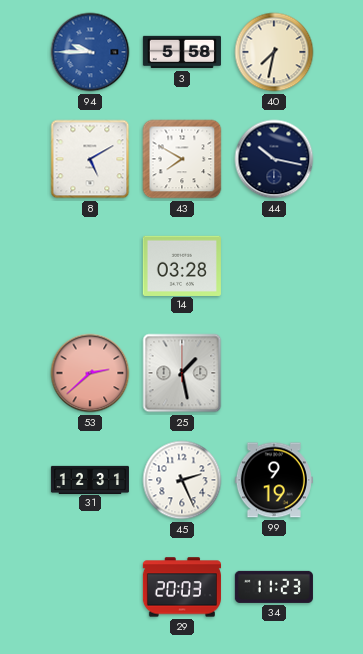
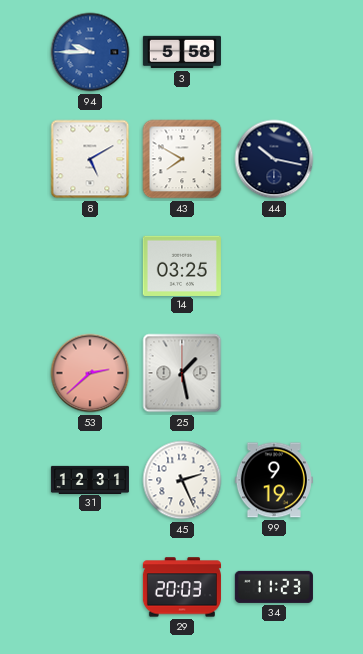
40: 7:32 -> none
14: 03:28 -> 03:25
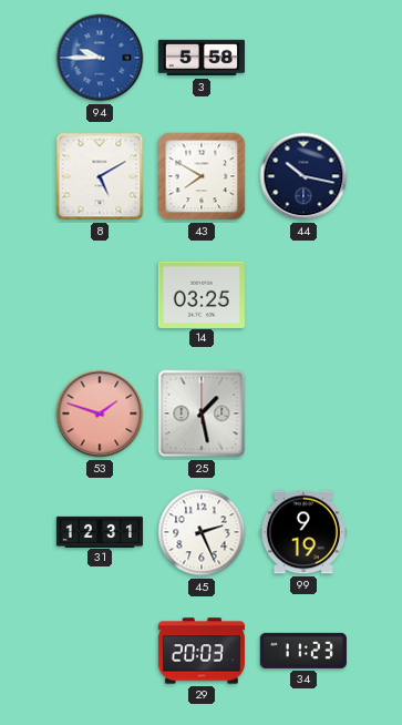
53: 2:38 -> 1:48
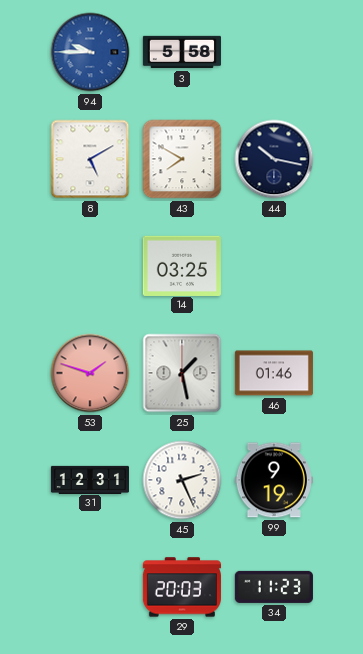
46: none -> 01:46
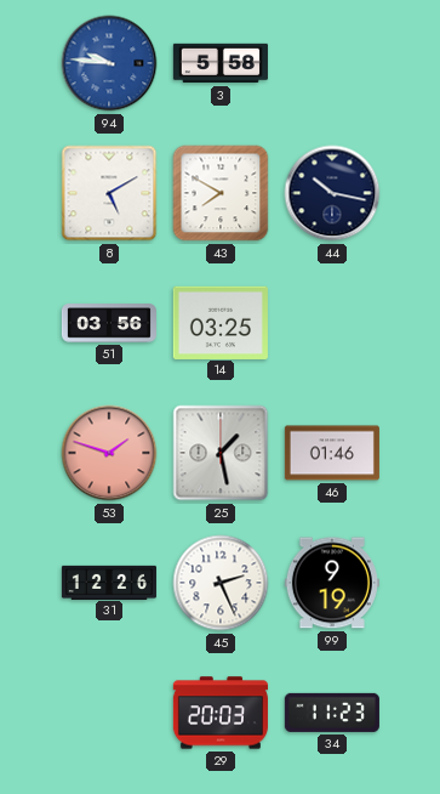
94: 9:45 -> 9:46
51: none -> 03:56
31: 12:31 -> 12:26
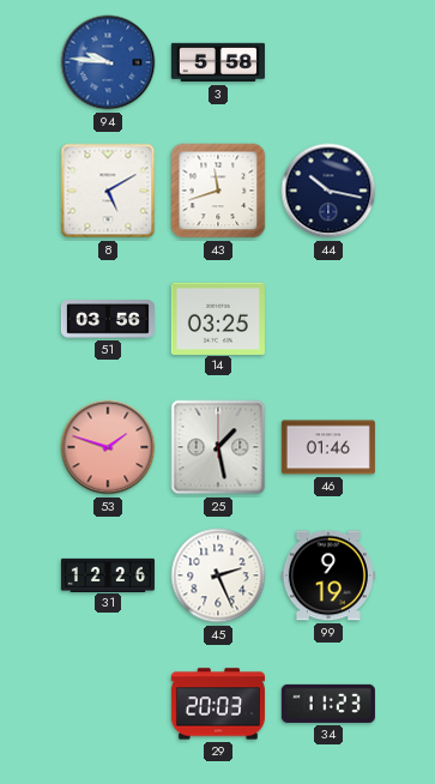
43: 7:50 -> 11:42
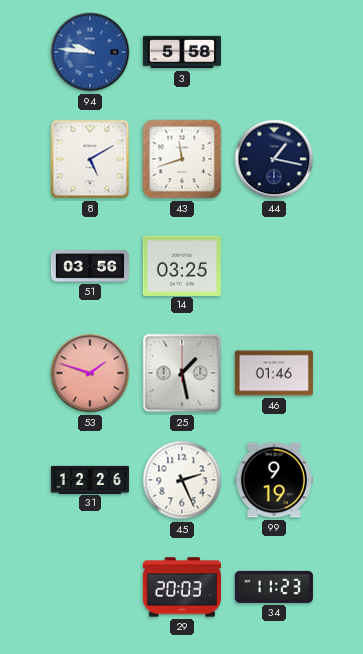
44: 10:17 -> 1:17
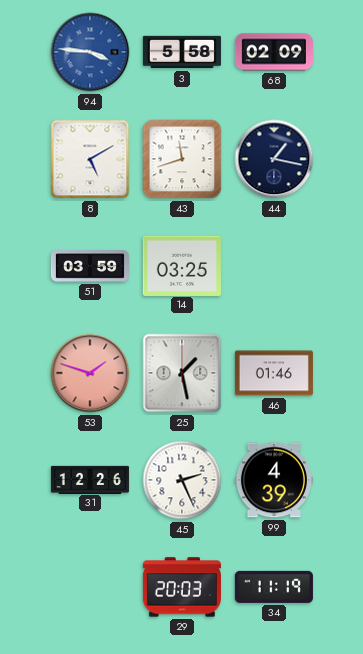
94: 9:46 -> 3:46
68: none -> 02:09
51: 03:56 -> 03:59
99: 9:19 -> 4:39
34: 11:23 -> 11:19
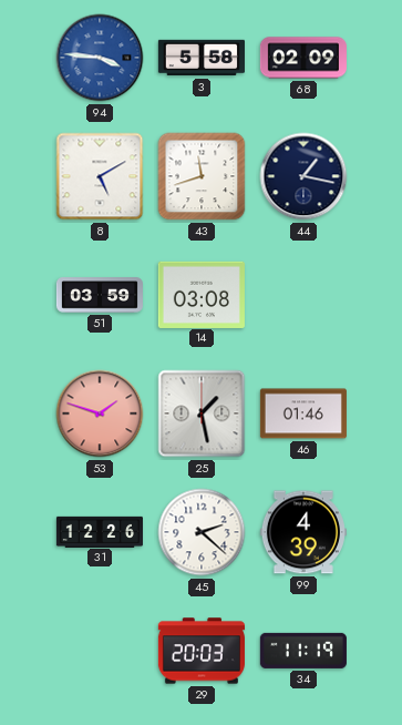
14: 03:25 -> 03:08
45: 2:26 -> 2:22
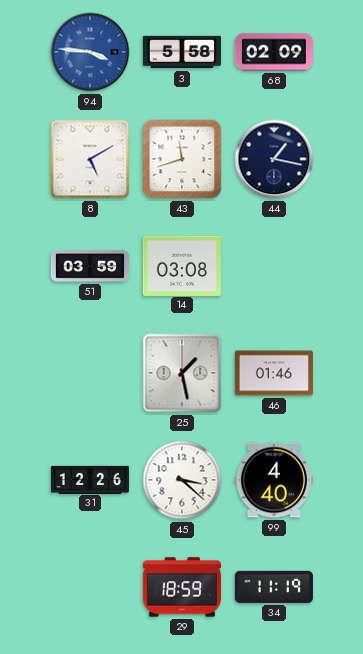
53: 1:48 -> none
45: 2:22 -> 3:22
99: 4:39 -> 4:40
29: 20:03 -> 18:59
